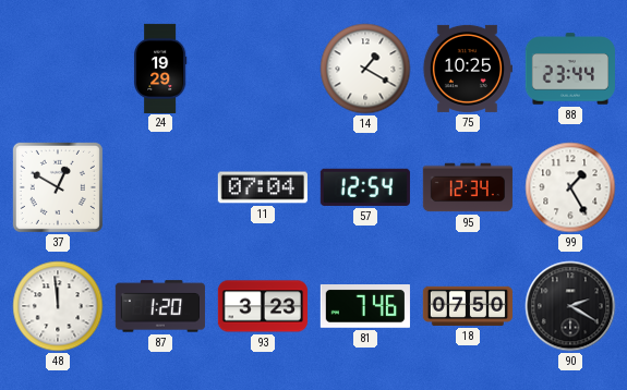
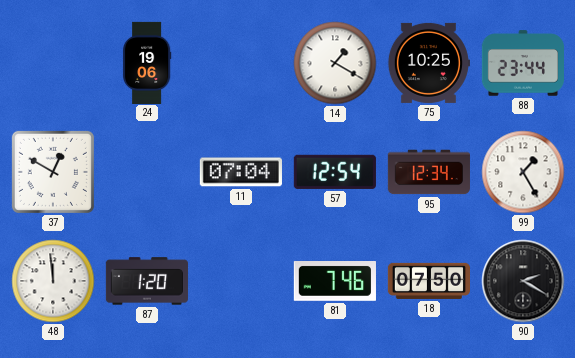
24: 19:29 -> 19:06
93: 3:23 -> none
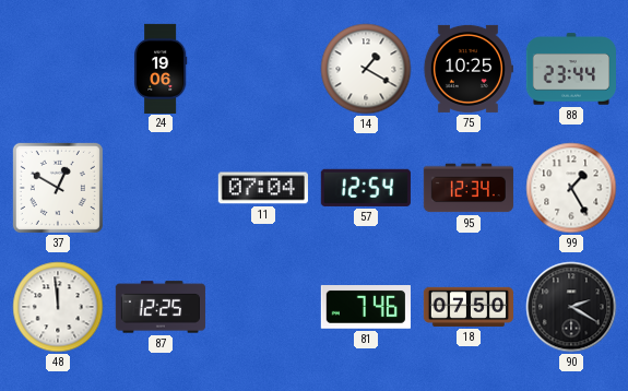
87: 1:20 -> 12:25
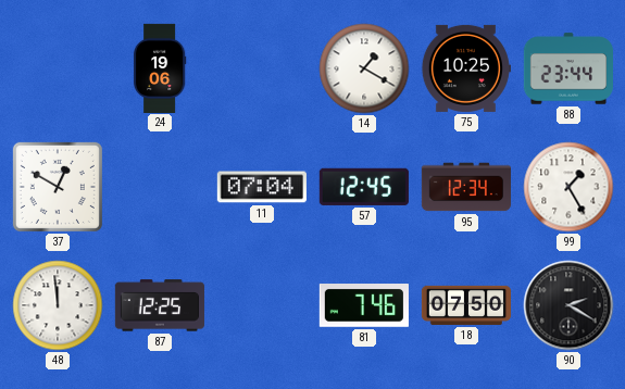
57: 12:54 -> 12:45
